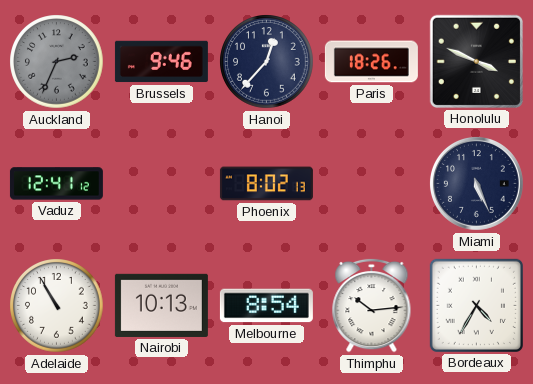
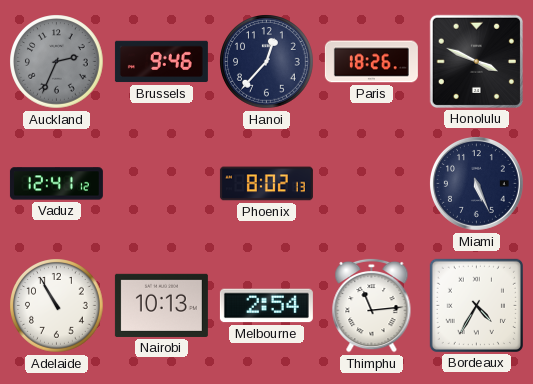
Melbourne: 8:54 -> 2:54
Thimphu: 10:14 -> 11:14
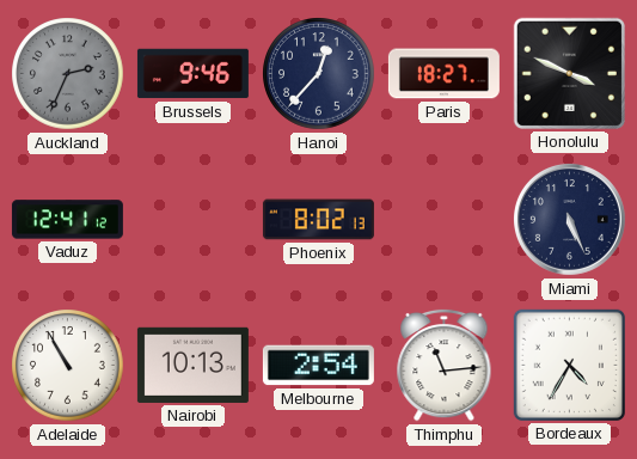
Paris: 18:26 -> 18:27
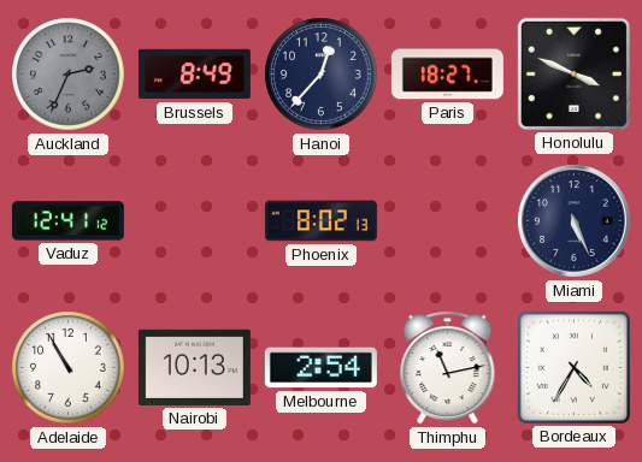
Brussels: 9:46 -> 8:49
Thimphu: 11:14 -> 11:13
